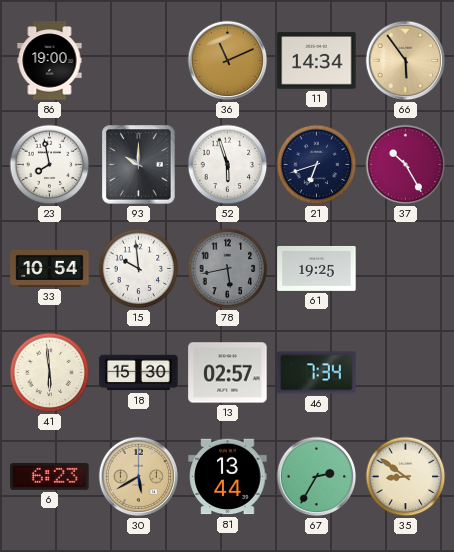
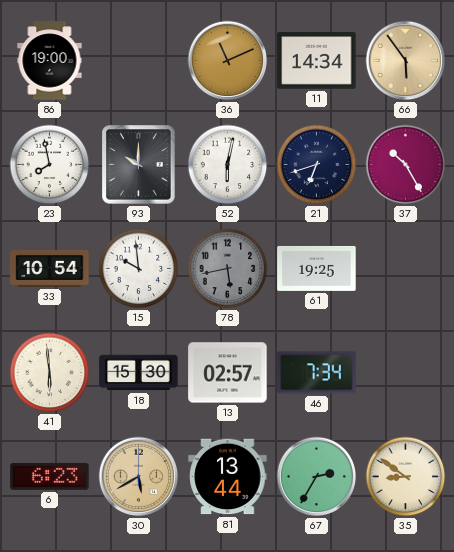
52: 5:57 -> 6:02
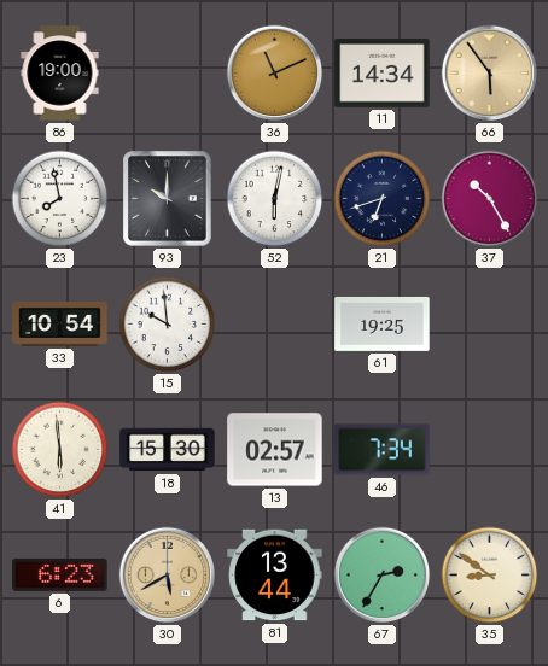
78: 5:43 -> none
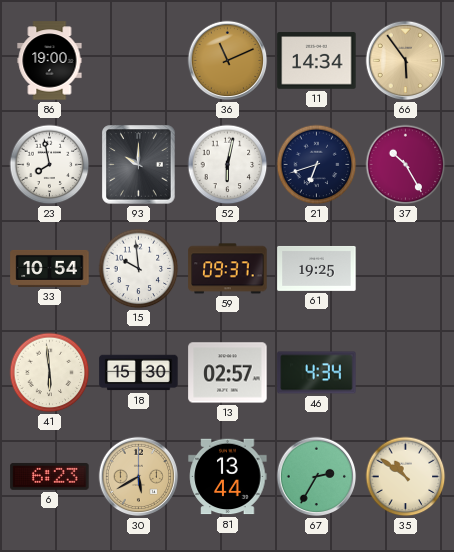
59: none -> 09:37
46: 7:34 -> 4:34
35: 8:51 -> 10:51
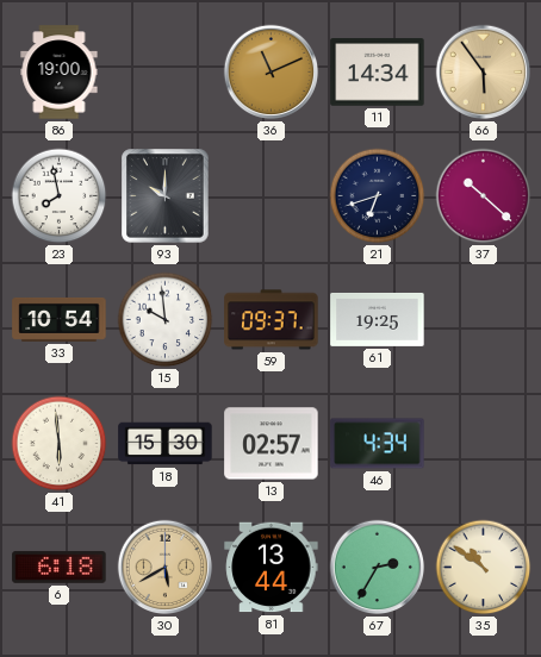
52: 6:02 -> none
37: 10:25 -> 10:22
6: 6:23 -> 6:18
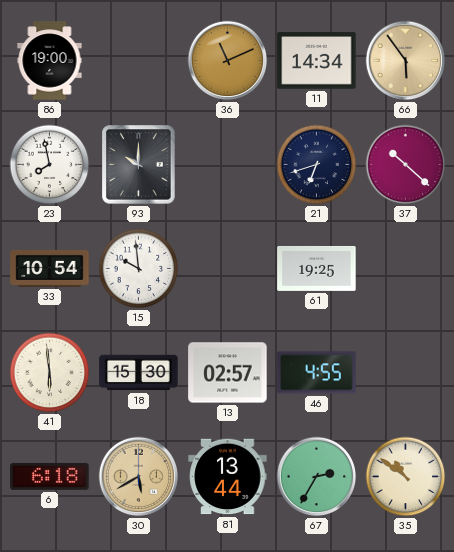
59: 09:37 -> none
46: 4:34 -> 4:55
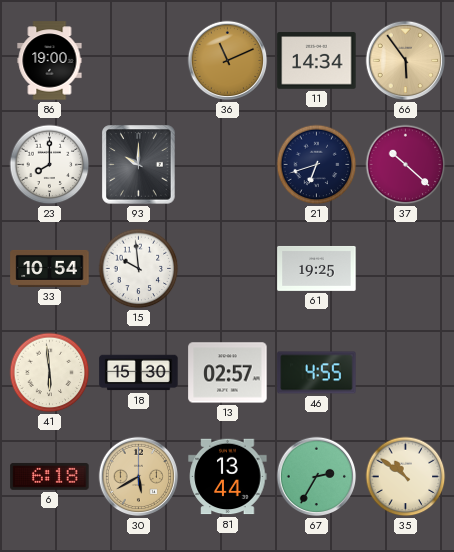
23: 7:58 -> 8:00
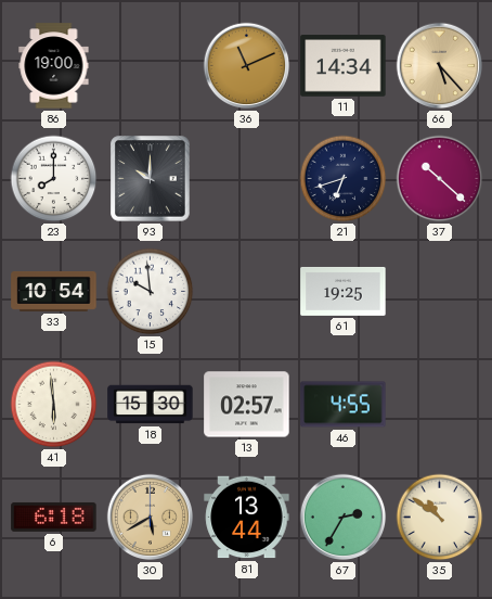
66: 5:54 -> 5:23
